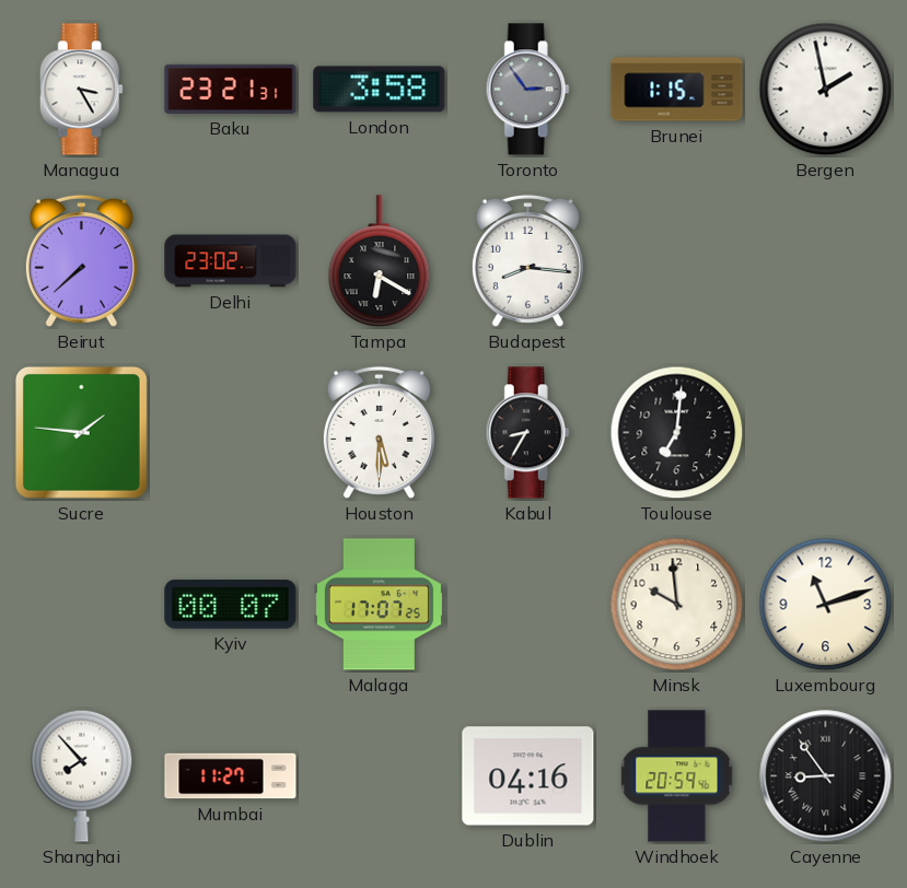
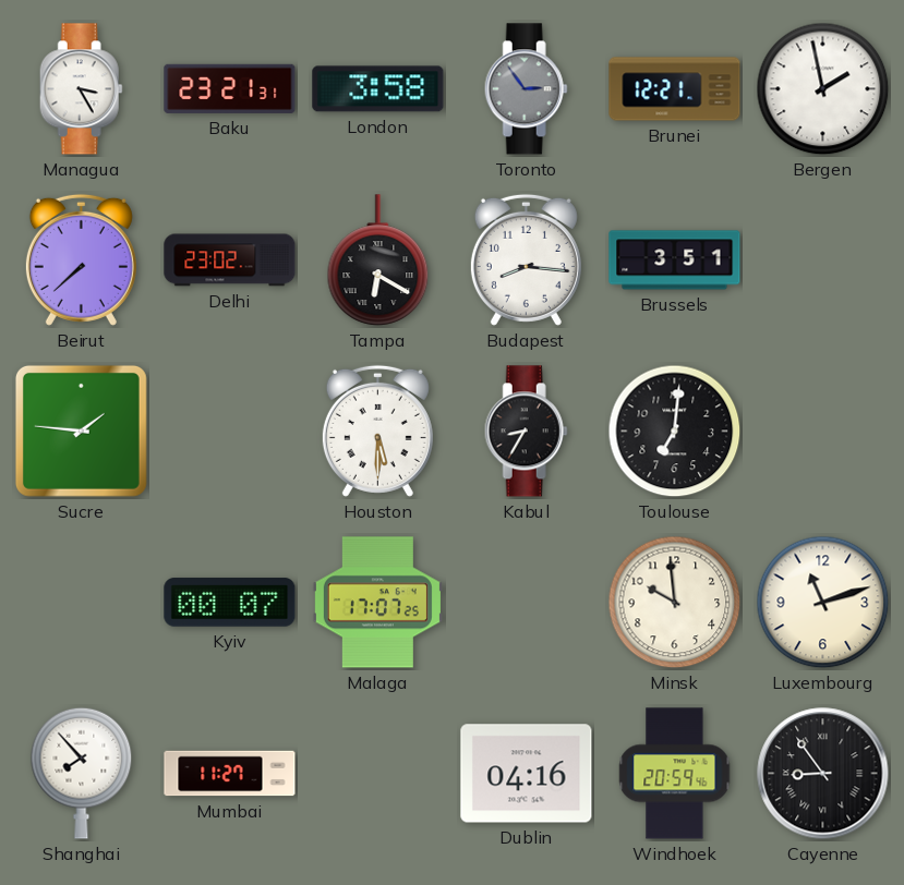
Brunei: 1:15 -> 12:21
Brussels: none -> 3:51
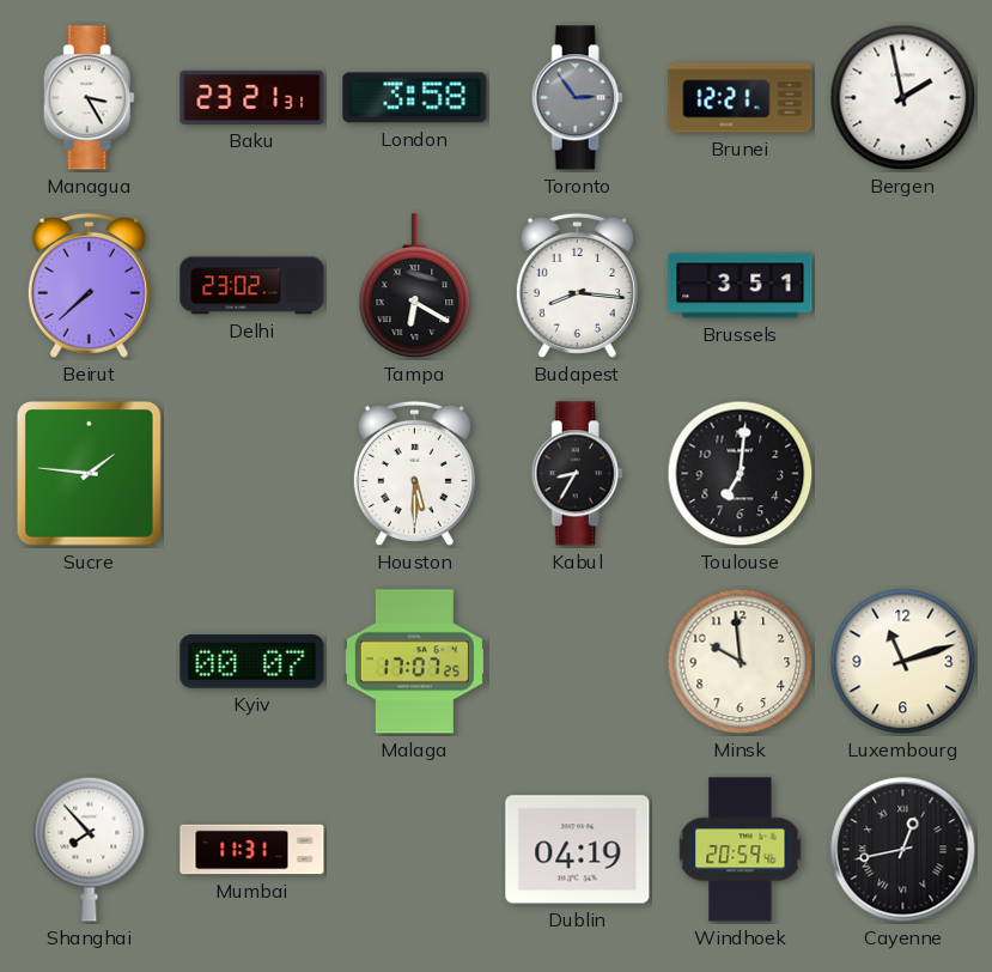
Mumbai: 11:27 -> 11:31
Dublin: 04:16 -> 04:19
Cayenne: 8:54 -> 12:43
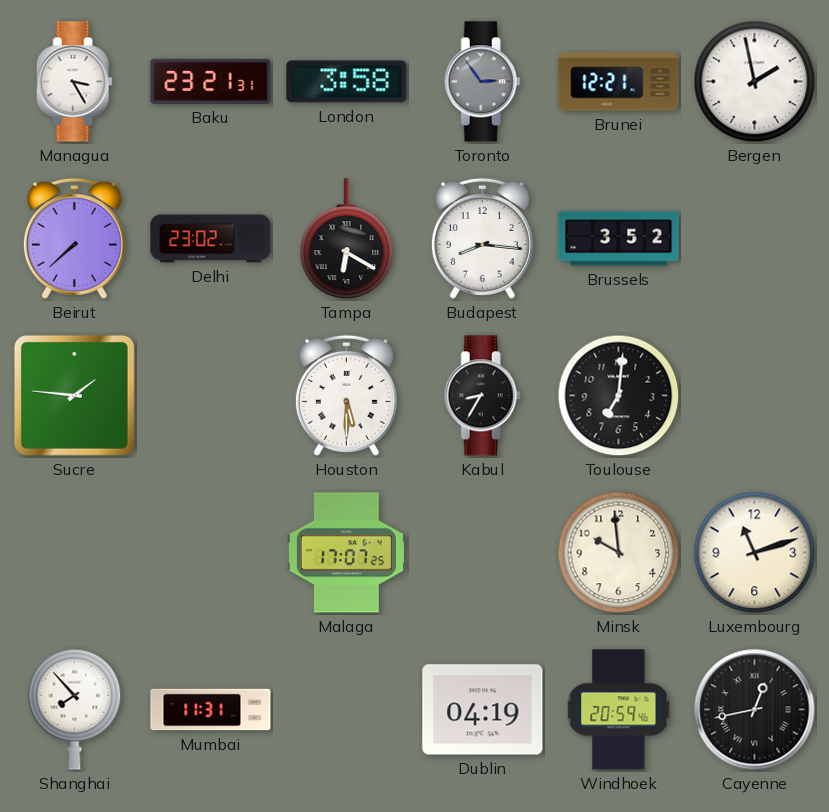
Brussels: 3:51 -> 3:52
Kyiv: 00:07 -> none
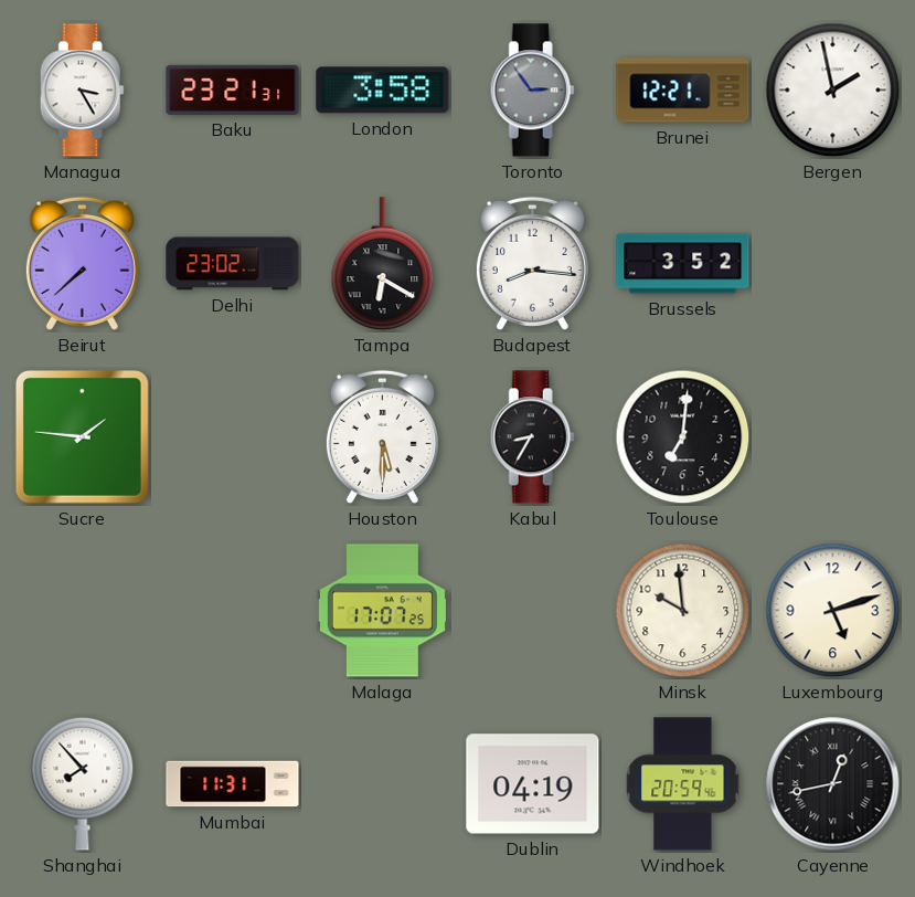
Luxembourg: 11:12 -> 5:12
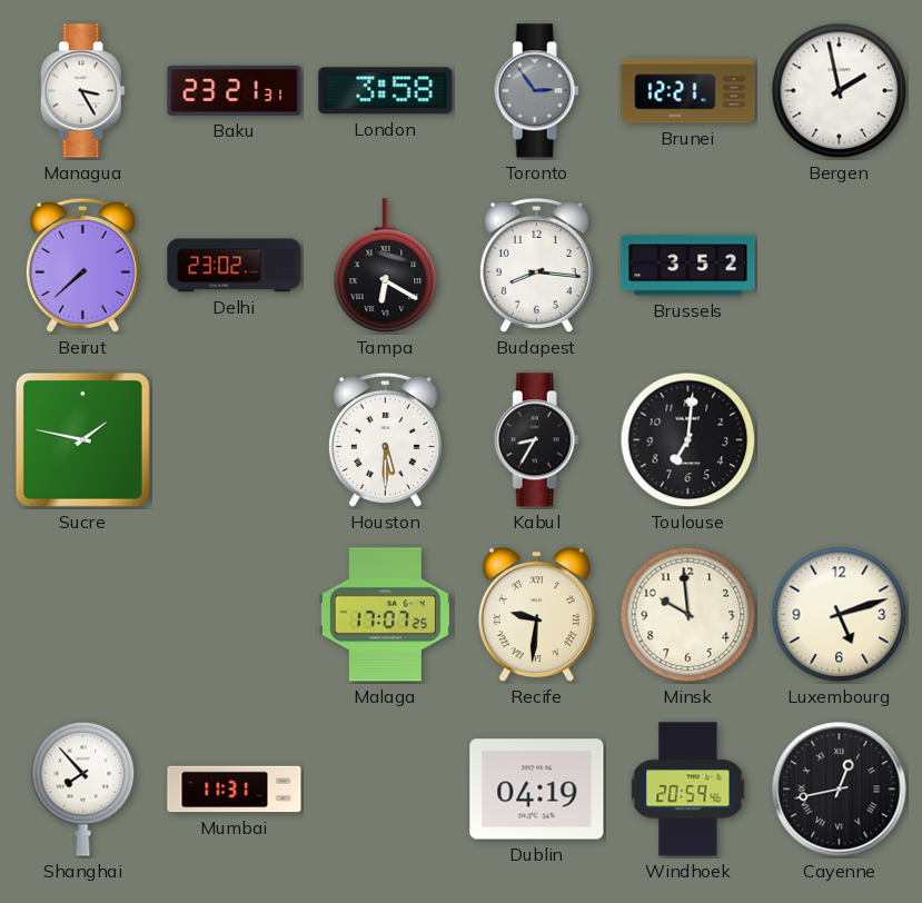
Sucre: 1:46 -> 1:47
Recife: none -> 9:31
